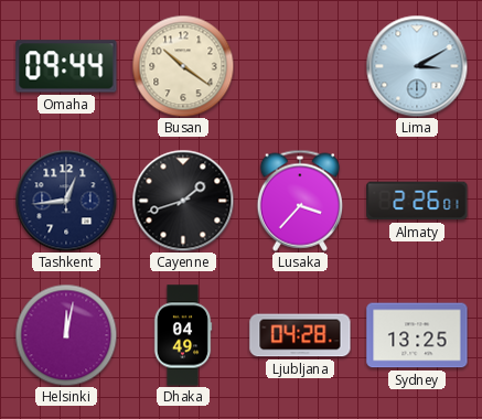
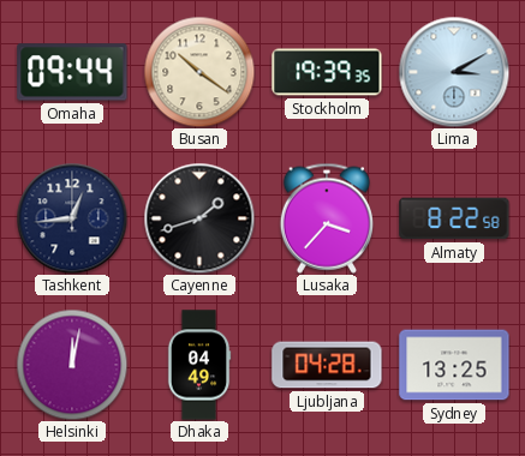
Stockholm: none -> 19:39
Almaty: 2:26 -> 8:22
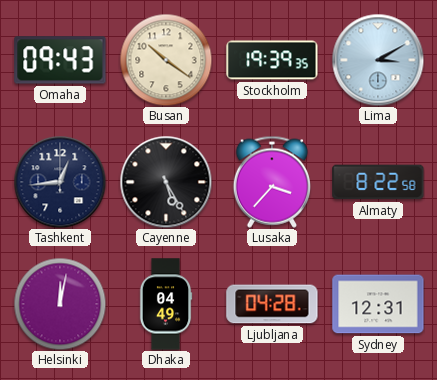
Omaha: 09:44 -> 09:43
Cayenne: 1:42 -> 5:25
Sydney: 13:25 -> 12:31
